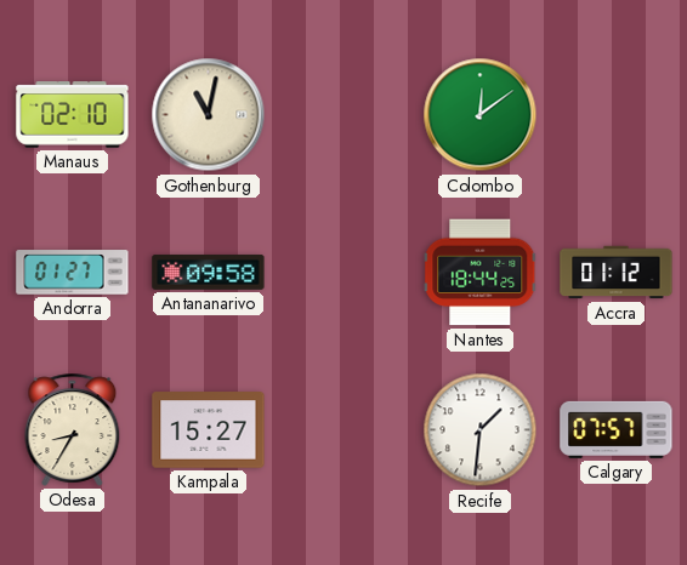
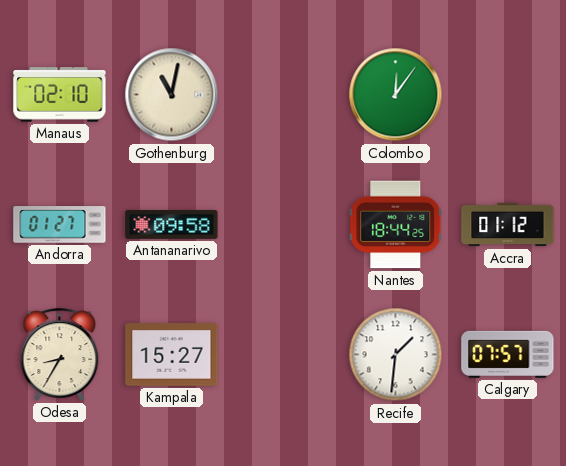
Colombo: 12:09 -> 12:06
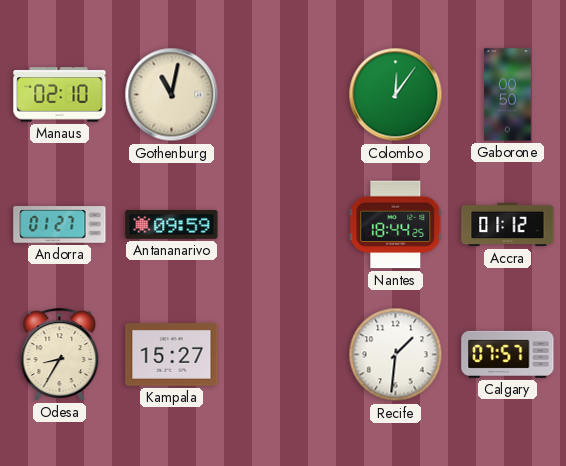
Gaborone: none -> 00:50
Antananarivo: 09:58 -> 09:59
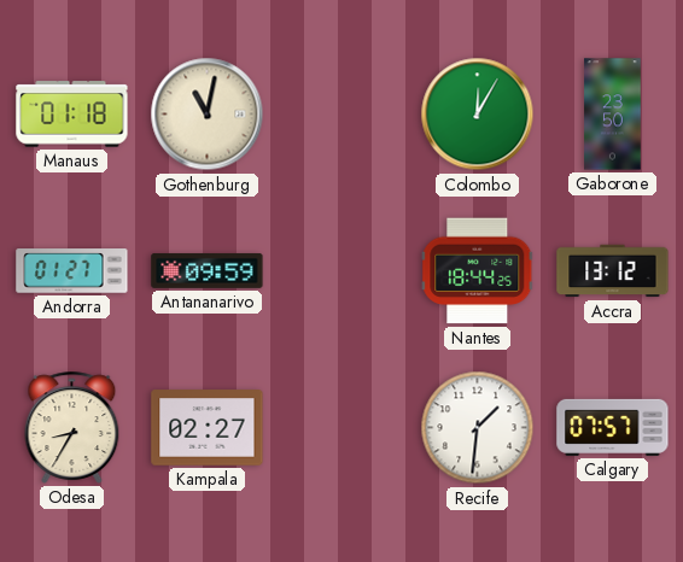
Manaus: 02:10 -> 01:18
Colombo: 12:06 -> 12:05
Gaborone: 00:50 -> 23:50
Accra: 01:12 -> 13:12
Kampala: 15:27 -> 02:27
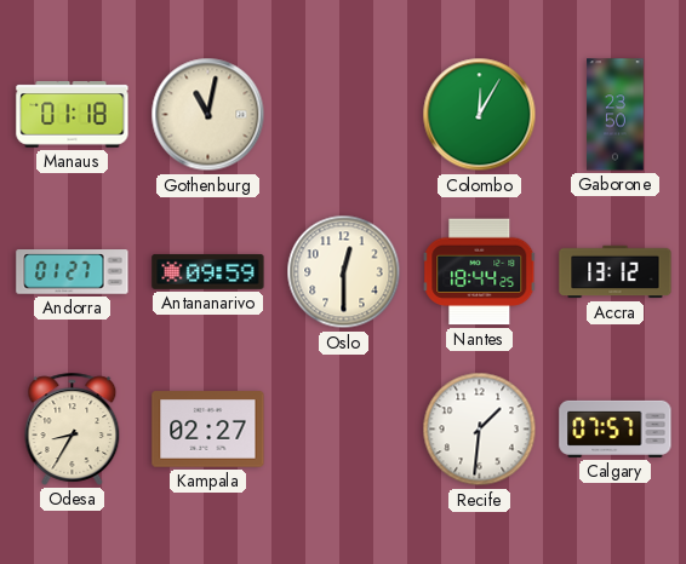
Oslo: none -> 12:30
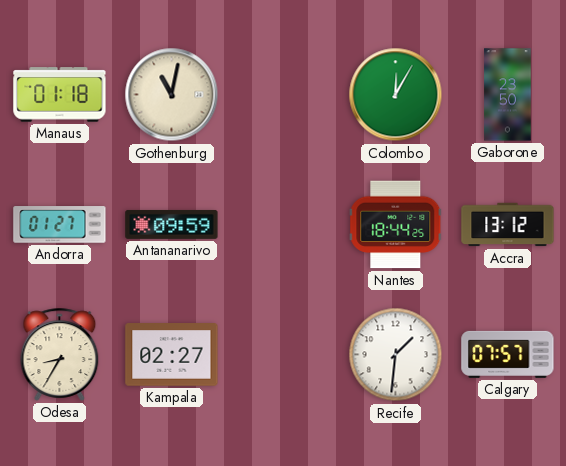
Oslo: 12:30 -> none
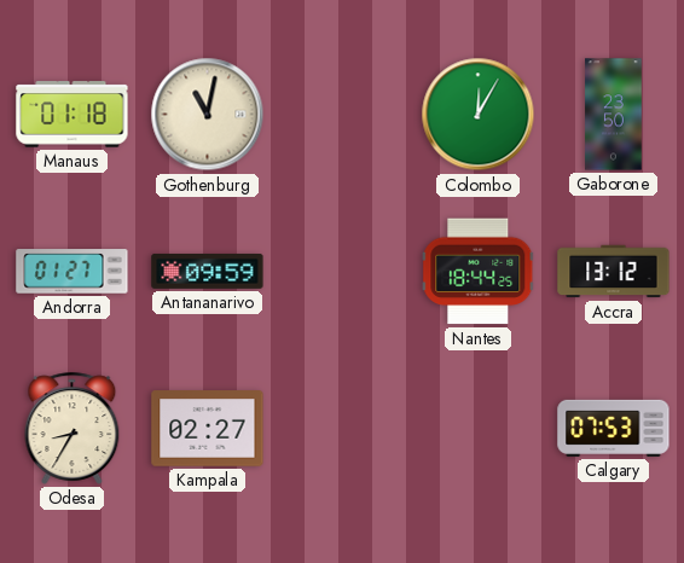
Recife: 1:31 -> none
Calgary: 07:57 -> 07:53
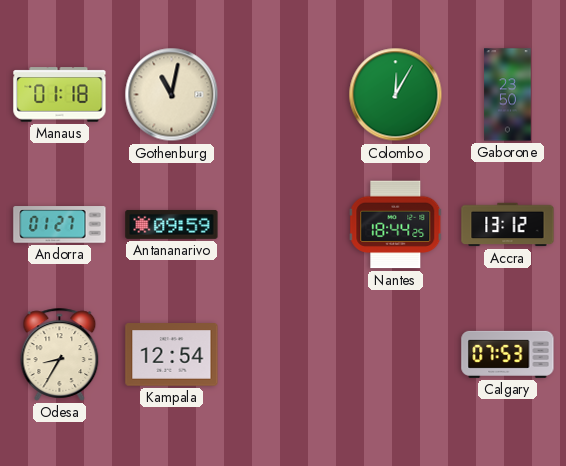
Kampala: 02:27 -> 12:54
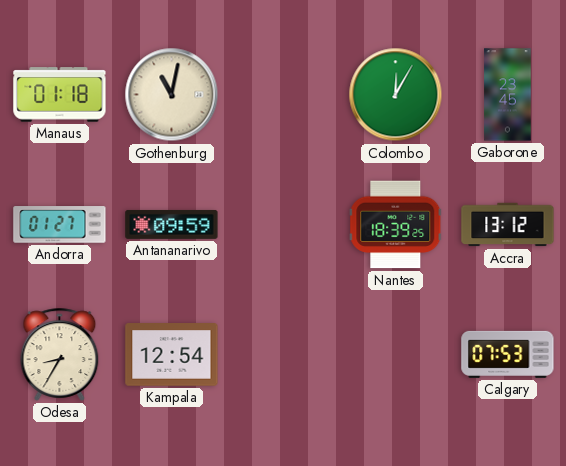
Gaborone: 23:50 -> 23:45
Nantes: 18:44 -> 18:39
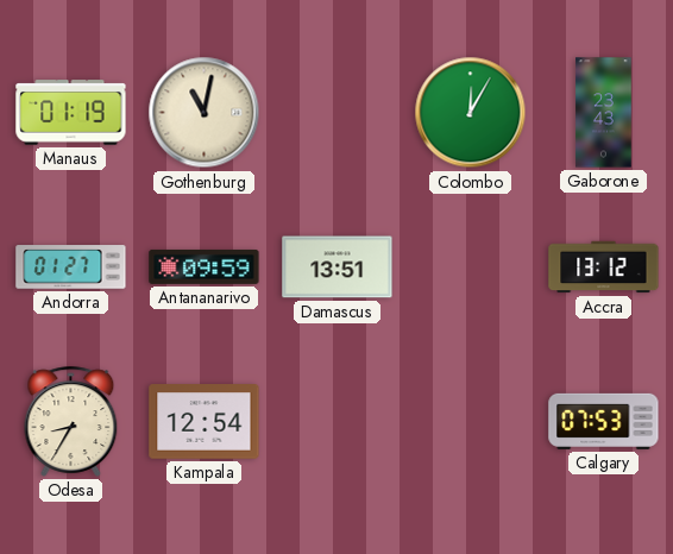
Manaus: 01:18 -> 01:19
Gaborone: 23:45 -> 23:43
Damascus: none -> 13:51
Nantes: 18:39 -> none
